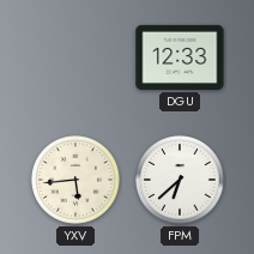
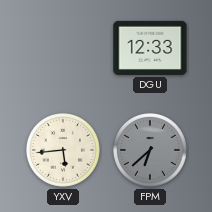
FPM dial: white -> grey
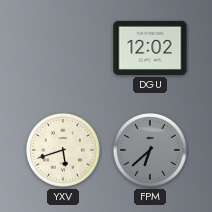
DGU: 12:33 -> 12:02
YXV: 5:44 -> 5:42
